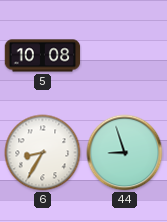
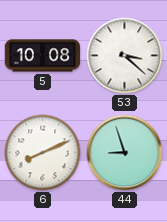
53: none -> 3:22
6: 8:35 -> 8:11
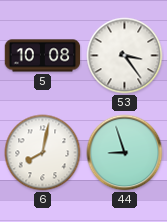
53: 3:22 -> 3:24
6: 8:11 -> 8:02
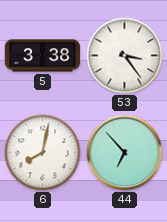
5: 10:08 -> 3:38
44: 8:57 -> 6:53
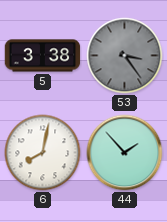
53 dial: white -> grey
44: 6:53 -> 1:53
